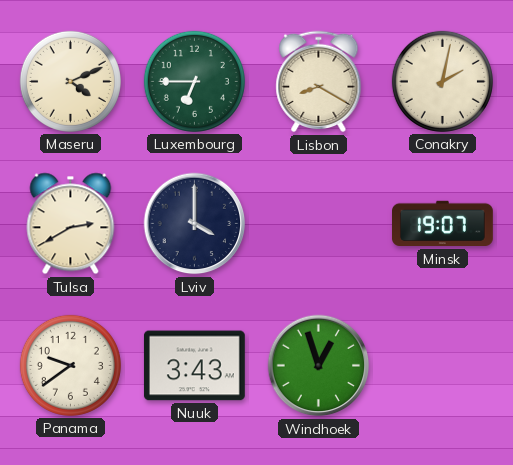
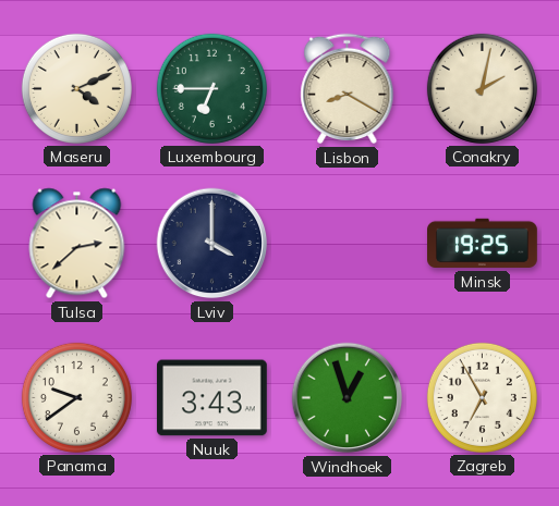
Tulsa: 2:40 -> 2:38
Minsk: 19:07 -> 19:25
Zagreb: none -> 6:55
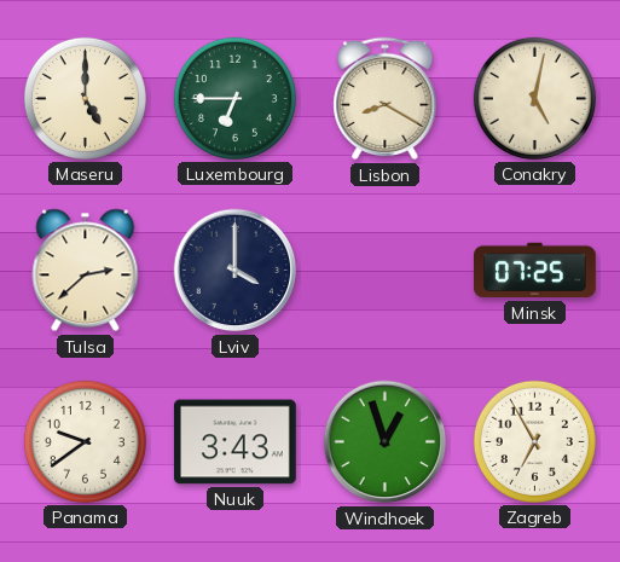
Maseru: 4:11 -> 5:00
Conakry: 2:02 -> 5:02
Minsk: 19:25 -> 07:25
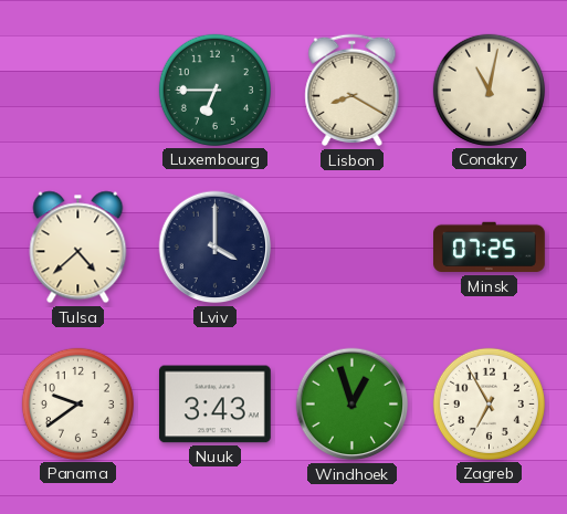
Maseru: 5:00 -> none
Conakry: 5:02 -> 11:02
Tulsa: 2:38 -> 4:38
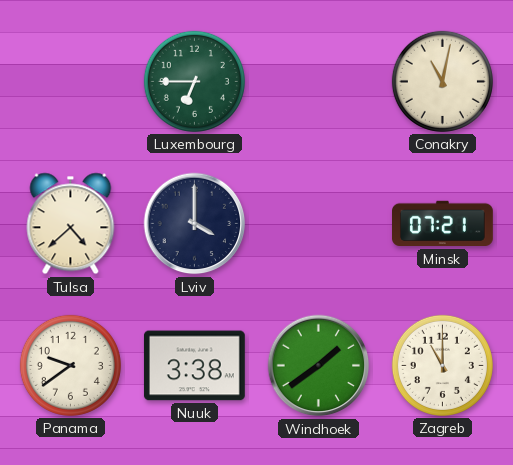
Lisbon: 8:20 -> none
Minsk: 07:25 -> 07:21
Nuuk: 3:43 -> 3:38
Windhoek: 12:57 -> 1:39
Zagreb: 6:55 -> 11:00
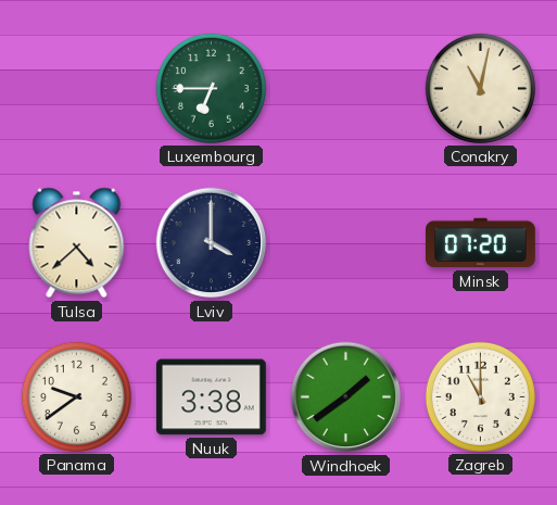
Minsk: 07:21 -> 07:20
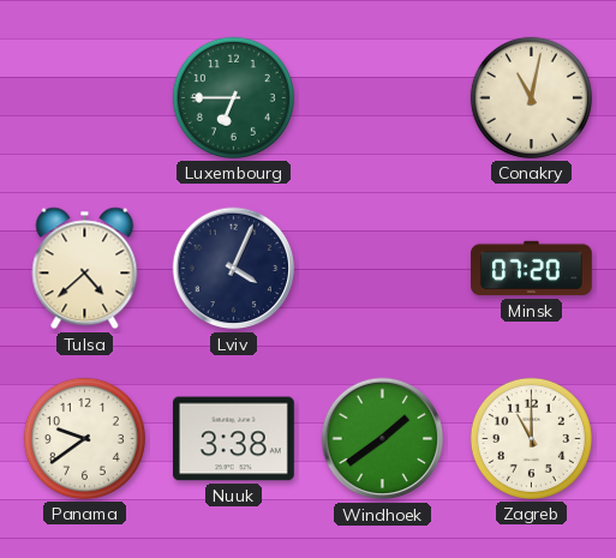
Lviv: 4:00 -> 4:04
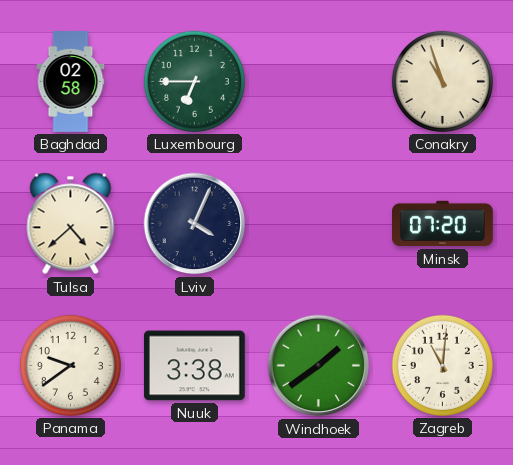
Baghdad: none -> 02:58
Conakry: 11:02 -> 10:57
Zagreb: 11:00 -> 11:01
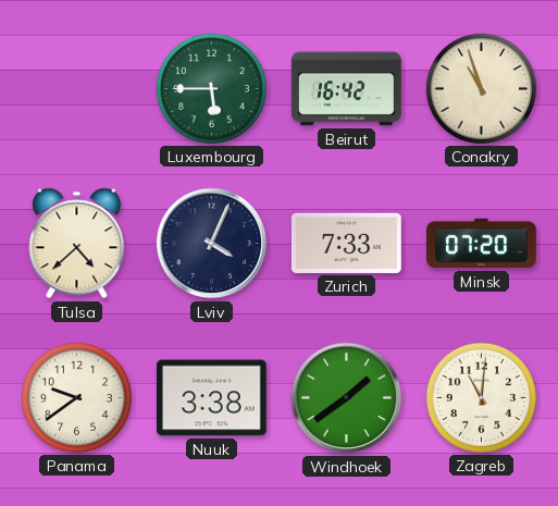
Baghdad: 02:58 -> none
Luxembourg: 6:45 -> 5:45
Beirut: none -> 16:42
Zurich: none -> 7:33
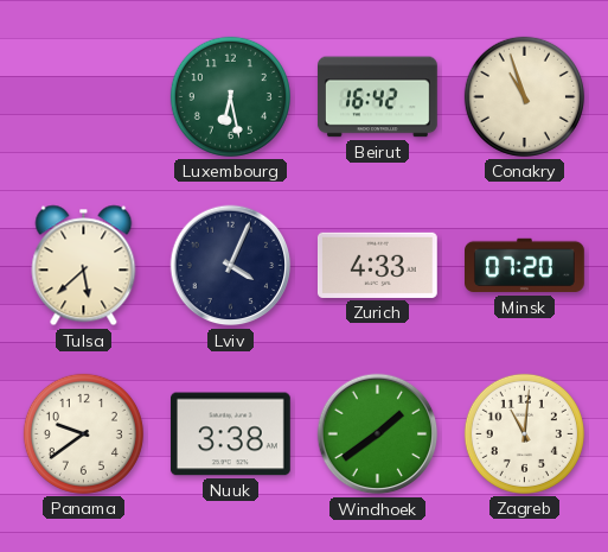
Luxembourg: 5:45 -> 6:28
Tulsa: 4:38 -> 5:38
Zurich: 7:33 -> 4:33
